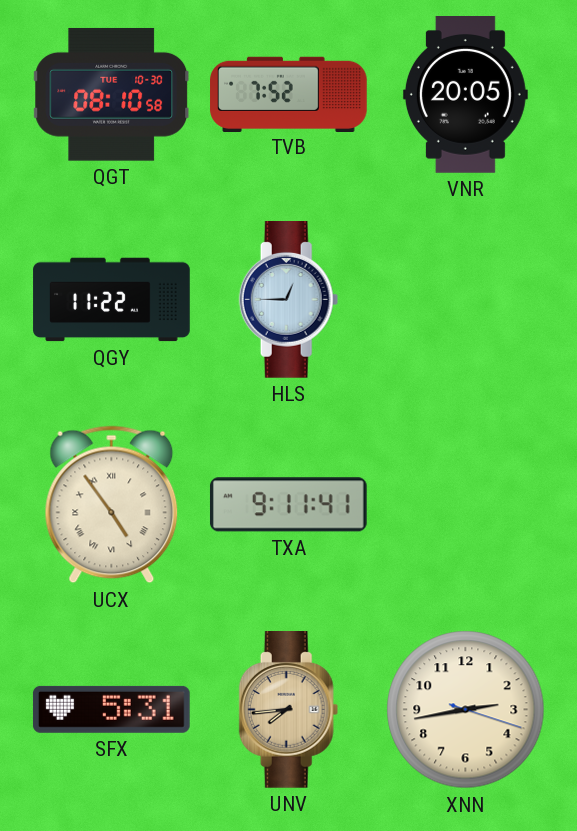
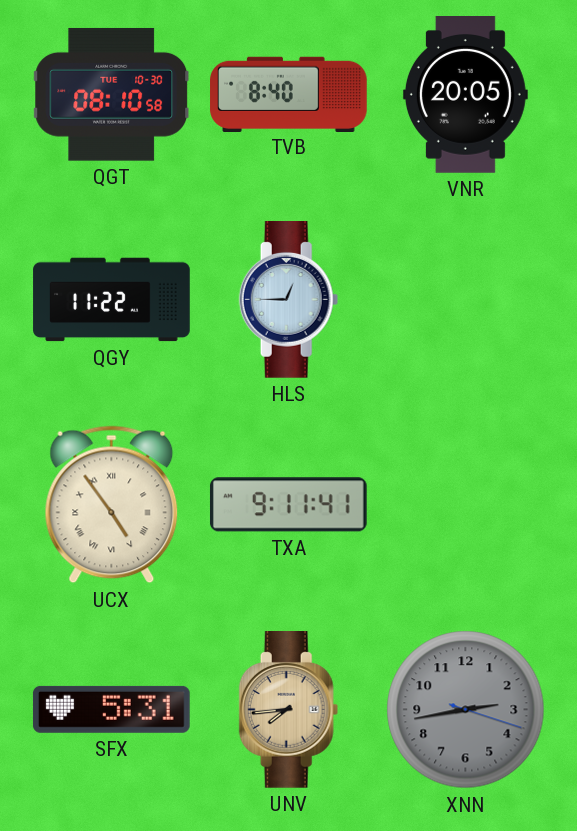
TVB: 7:52 -> 8:40
XNN dial: cream -> grey
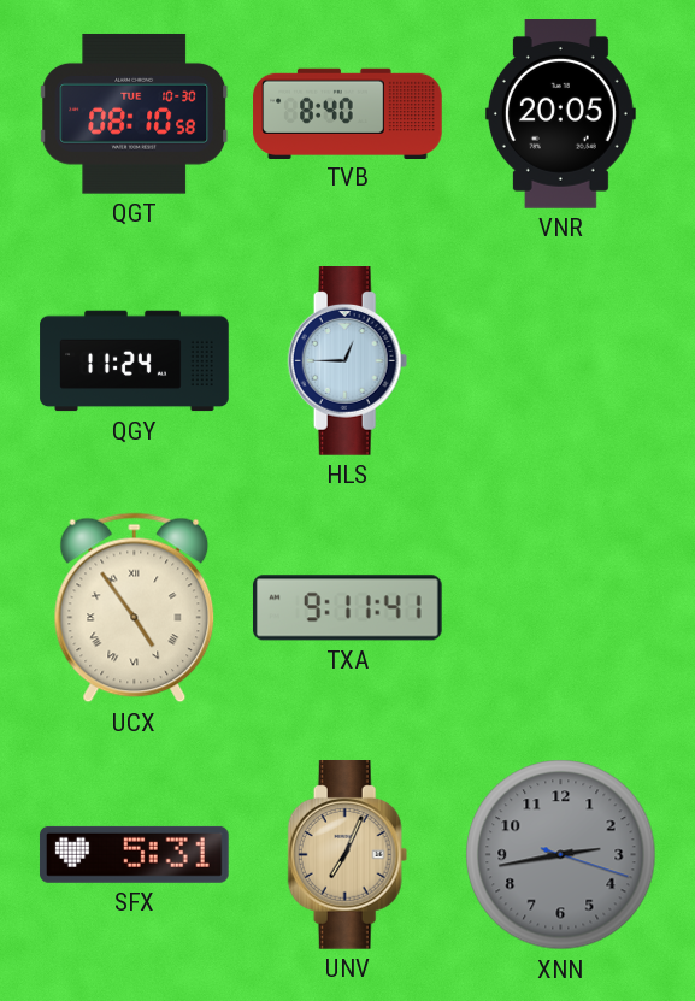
QGY: 11:22 -> 11:24
UNV: 7:44 -> 7:04
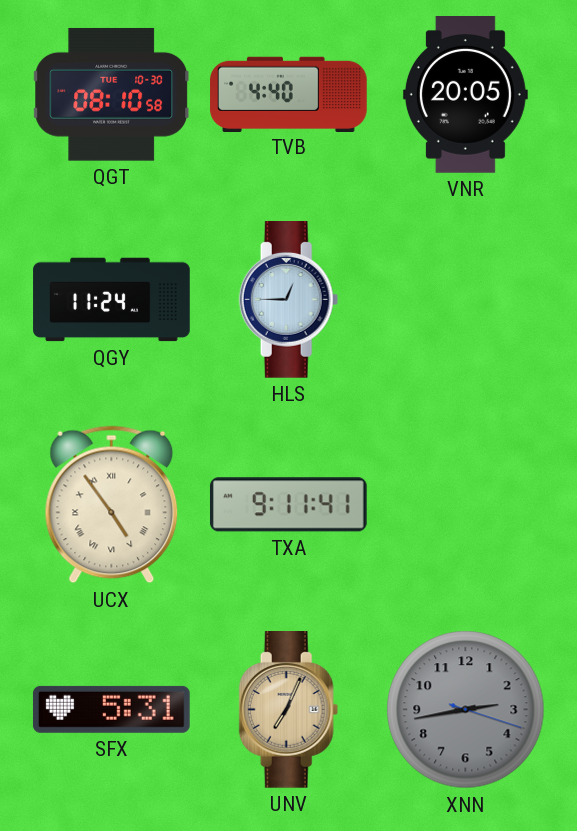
TVB: 8:40 -> 4:40
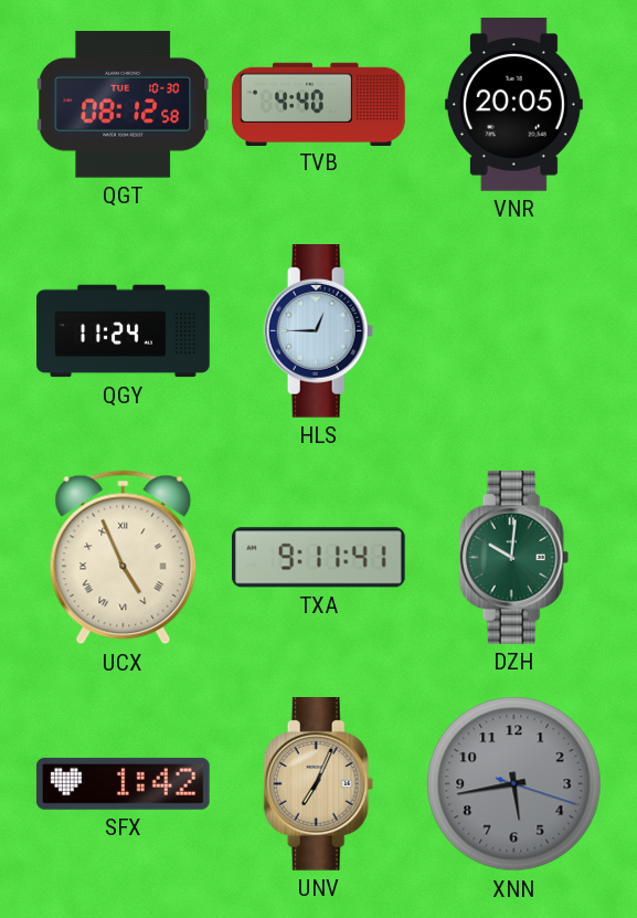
QGT: 08:10 -> 08:12
UCX: 4:54 -> 4:56
DZH: none -> 10:01
SFX: 5:31 -> 1:42
XNN: 2:43 -> 5:43
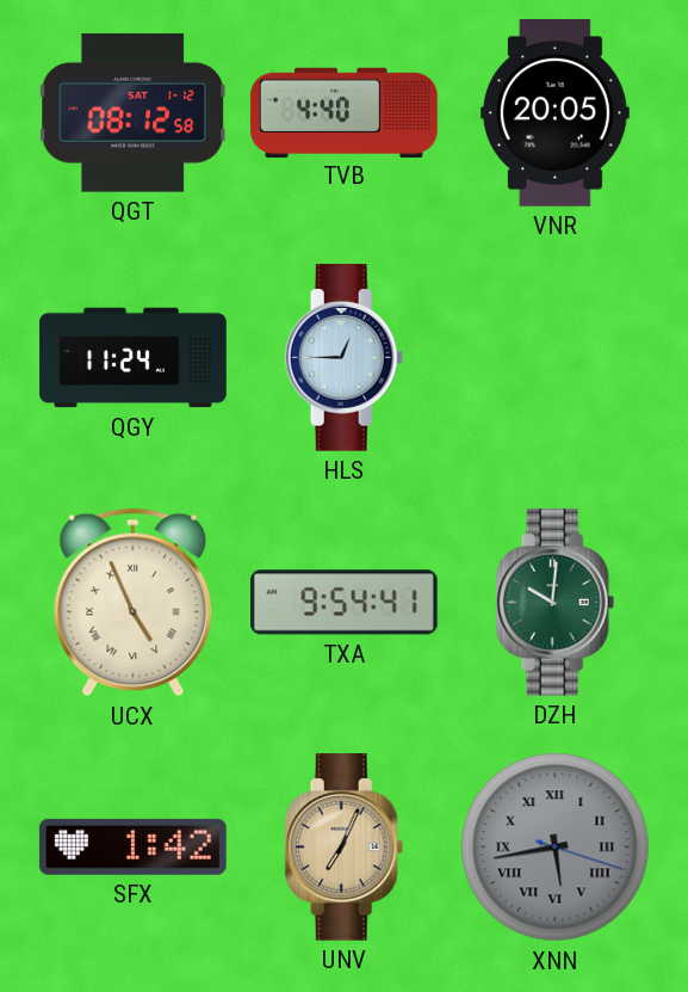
QGT date: TUE 10-30 -> SAT 1-12
TXA: 9:11 -> 9:54
XNN numerals: Arabic -> Roman
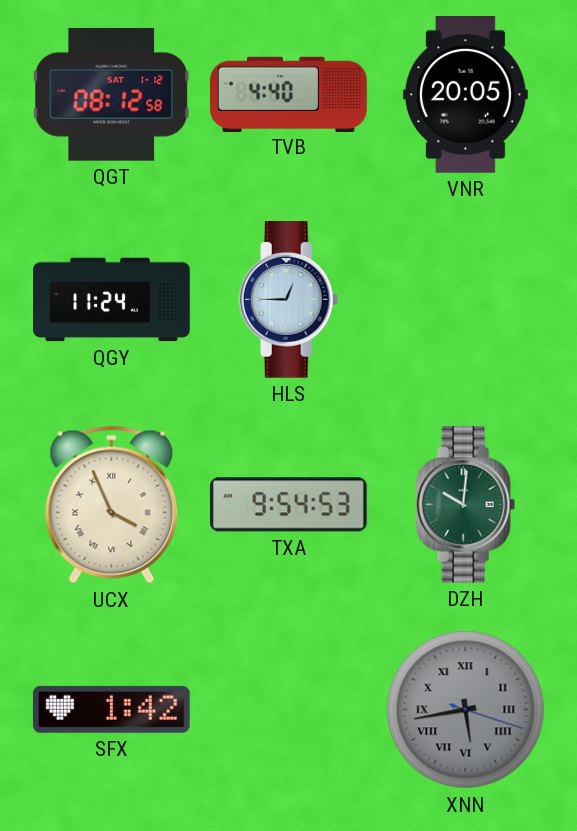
UCX: 4:56 -> 3:56
TXA: 9:54:41 -> 9:54:53
UNV: 7:04 -> none
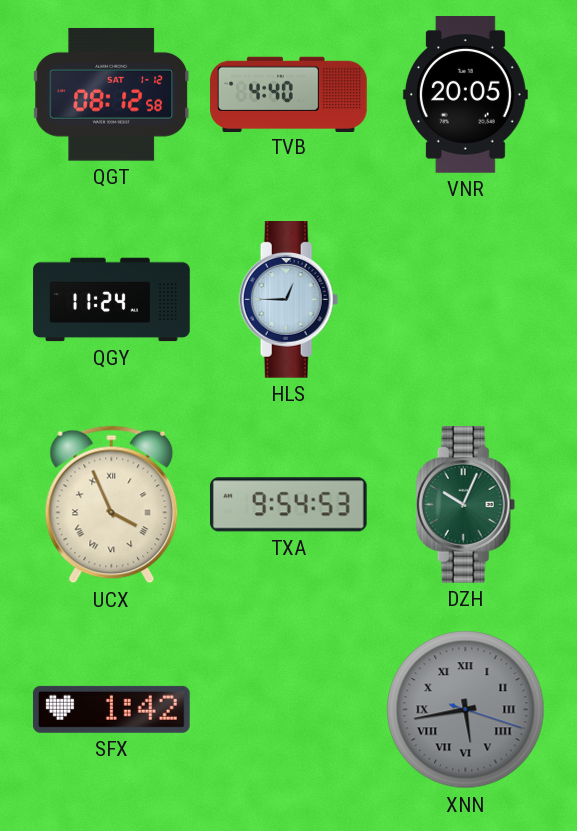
DZH: 10:01 -> 10:04
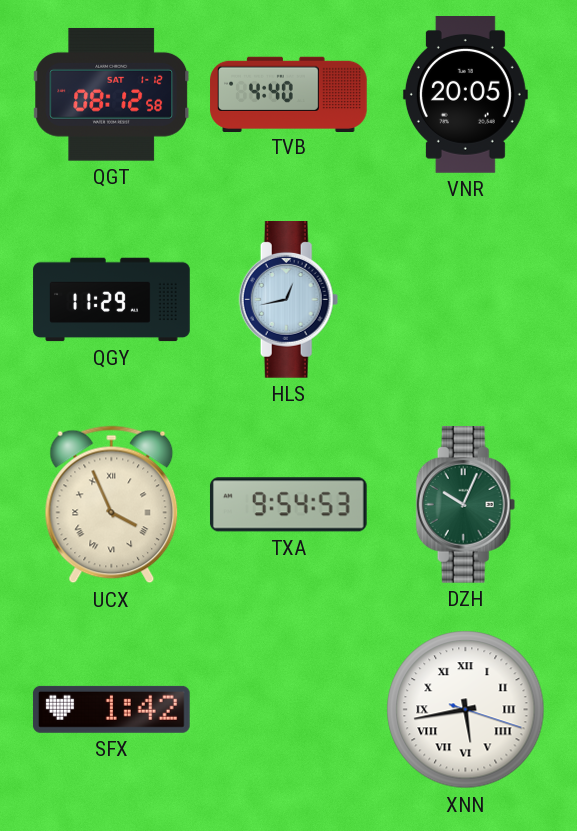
QGY: 11:24 -> 11:29
HLS: 12:45 -> 12:43
XNN dial: grey -> white
